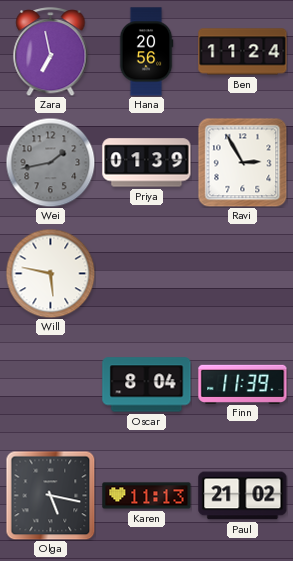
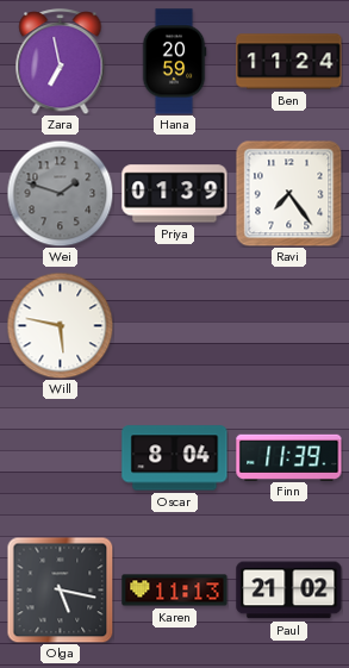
Hana: 20:56 -> 20:59
Wei: 1:43 -> 1:48
Ravi: 2:55 -> 7:24
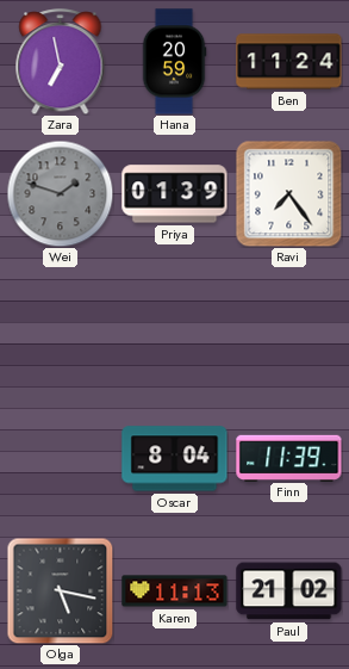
Will: 5:47 -> none
